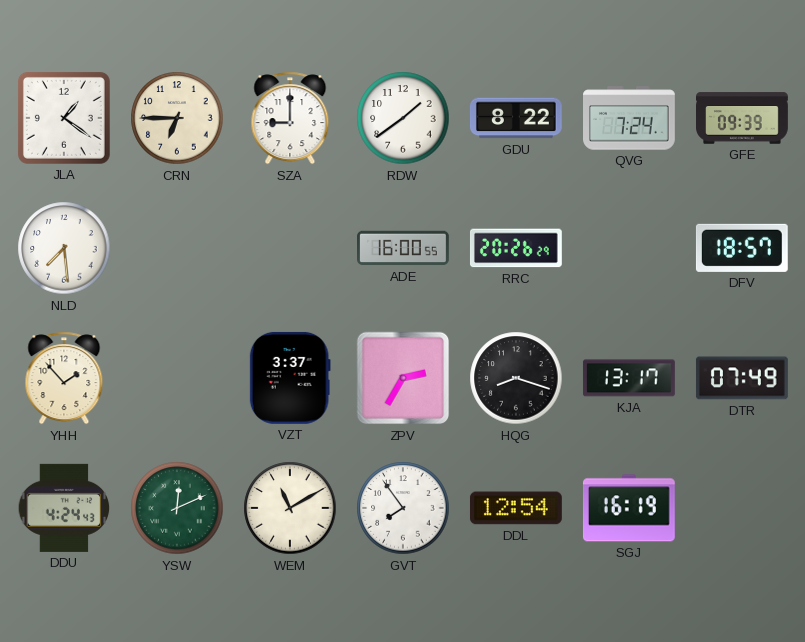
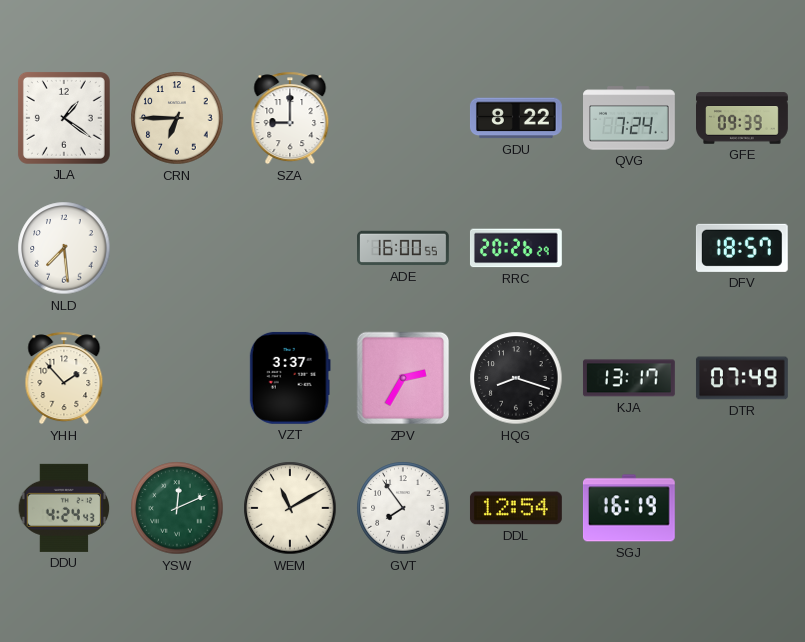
RDW: 1:39 -> none
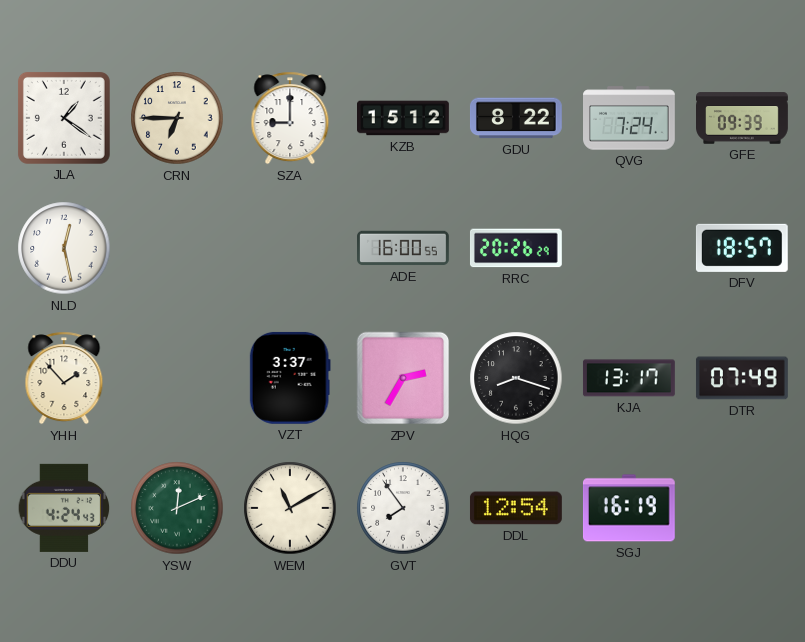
KZB: none -> 15:12
NLD: 7:29 -> 12:28
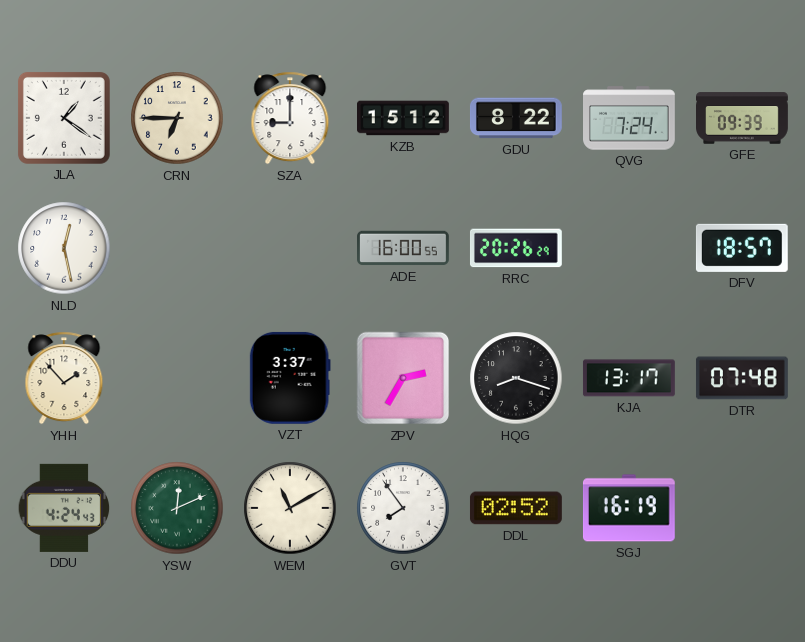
DTR: 07:49 -> 07:48
DDL: 12:54 -> 02:52
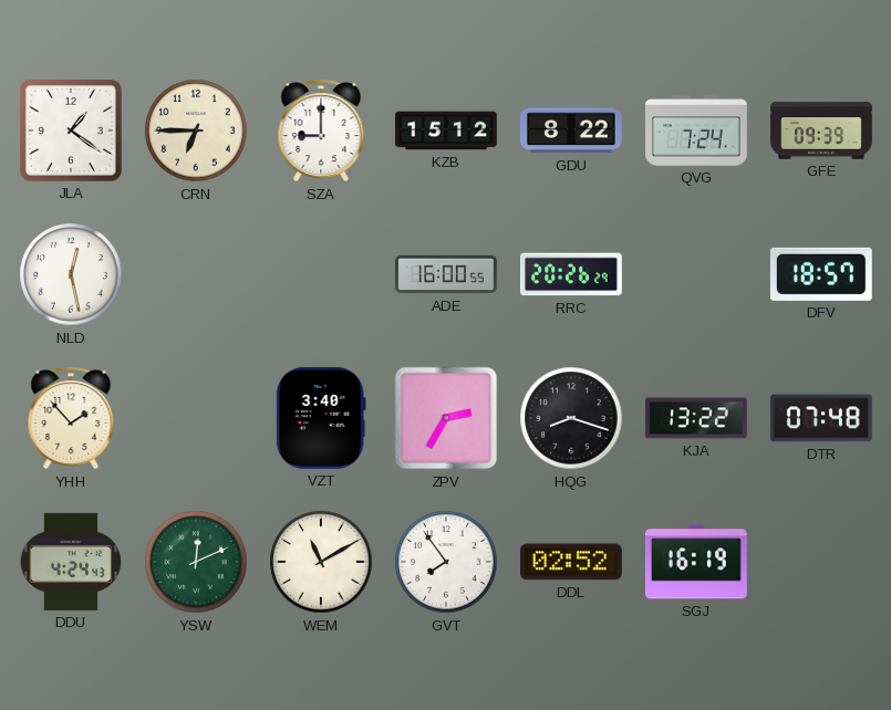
VZT: 3:37 -> 3:40
KJA: 13:17 -> 13:22
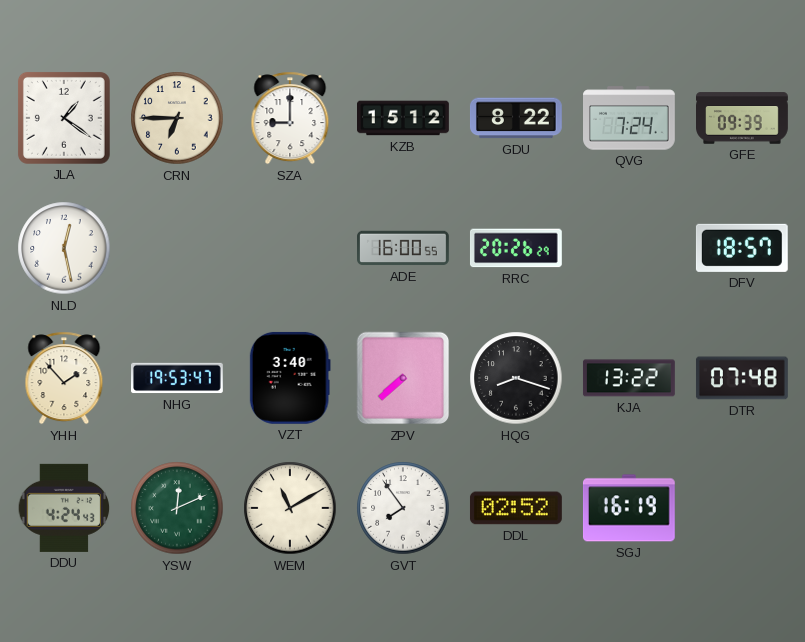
NHG: none -> 19:53
ZPV: 2:35 -> 7:38
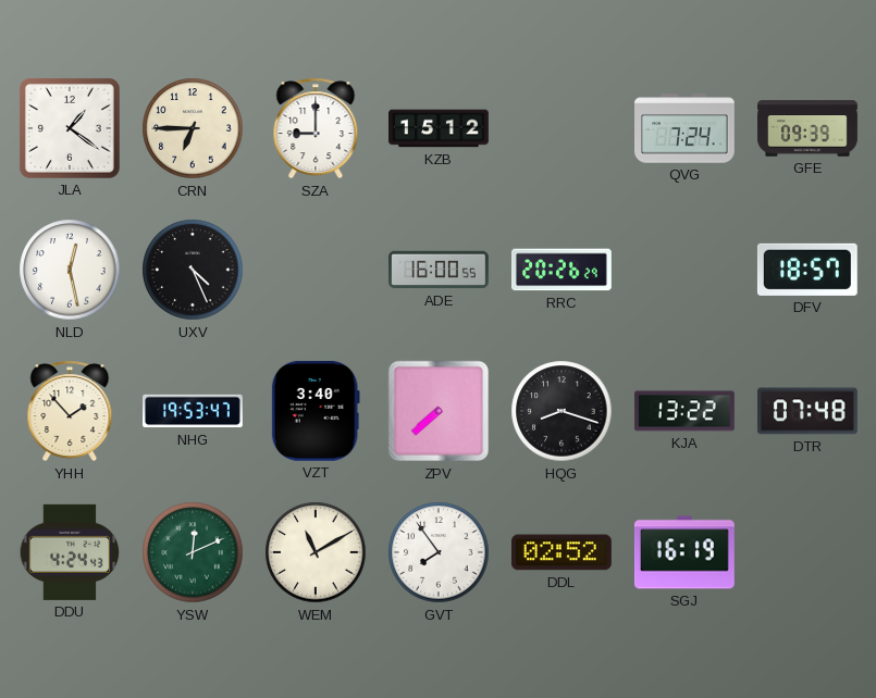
GDU: 8:22 -> none
UXV: none -> 4:26
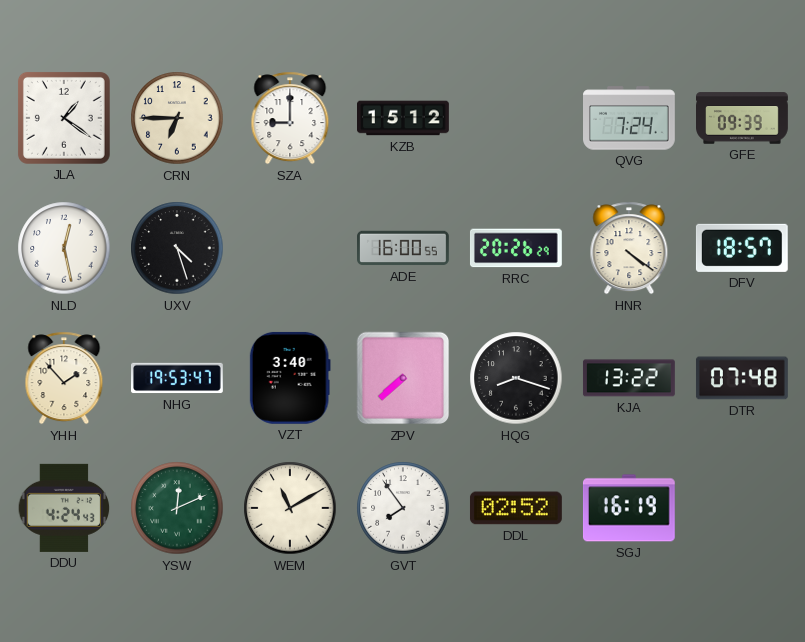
UXV: 4:26 -> 4:27
HNR: none -> 4:21
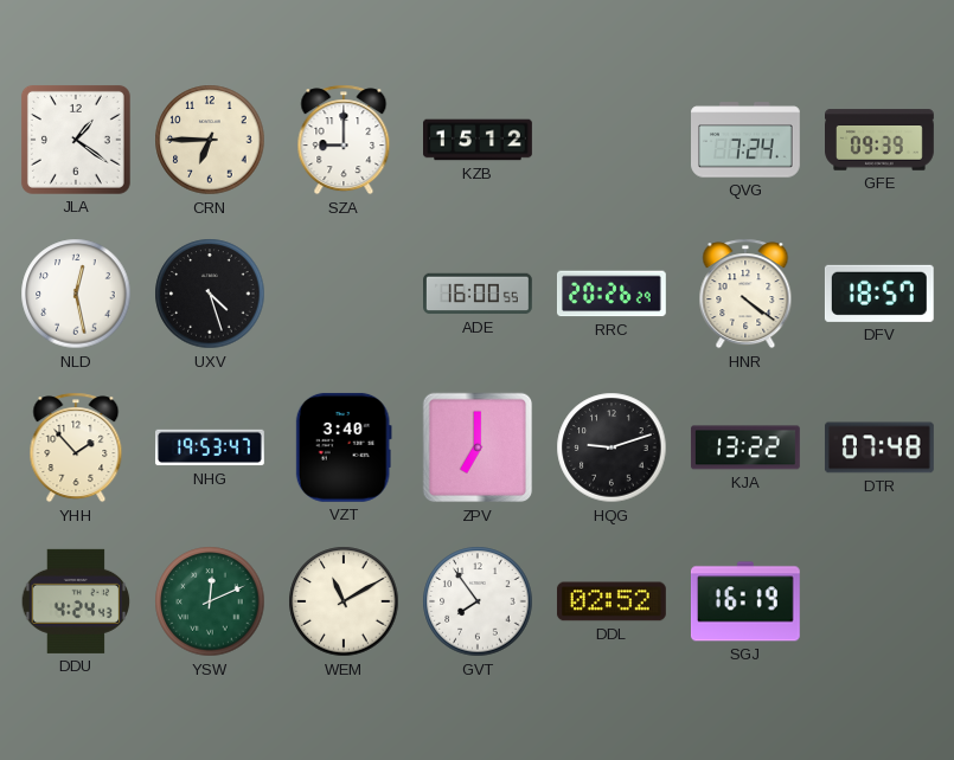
ZPV: 7:38 -> 7:00
HQG: 8:18 -> 9:12
